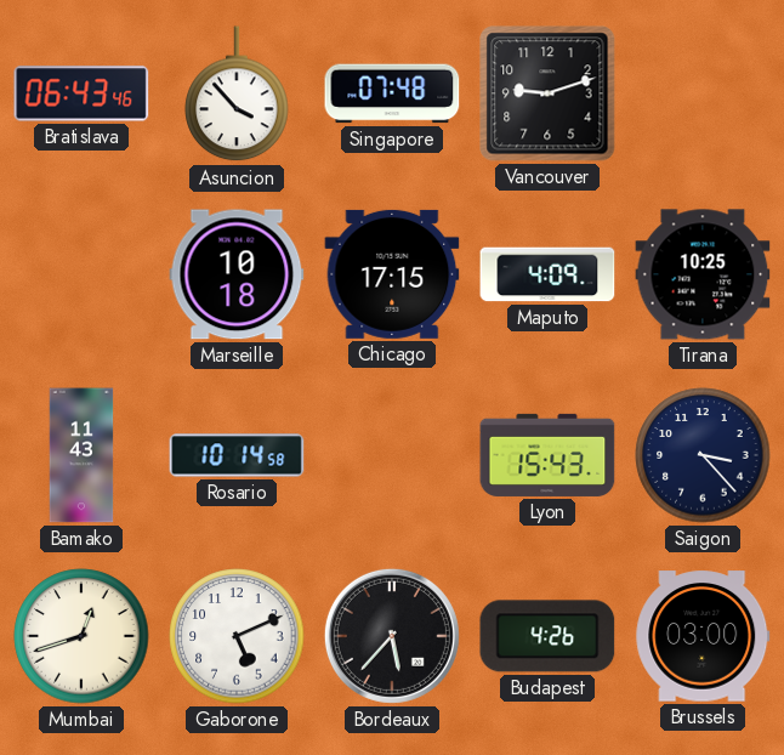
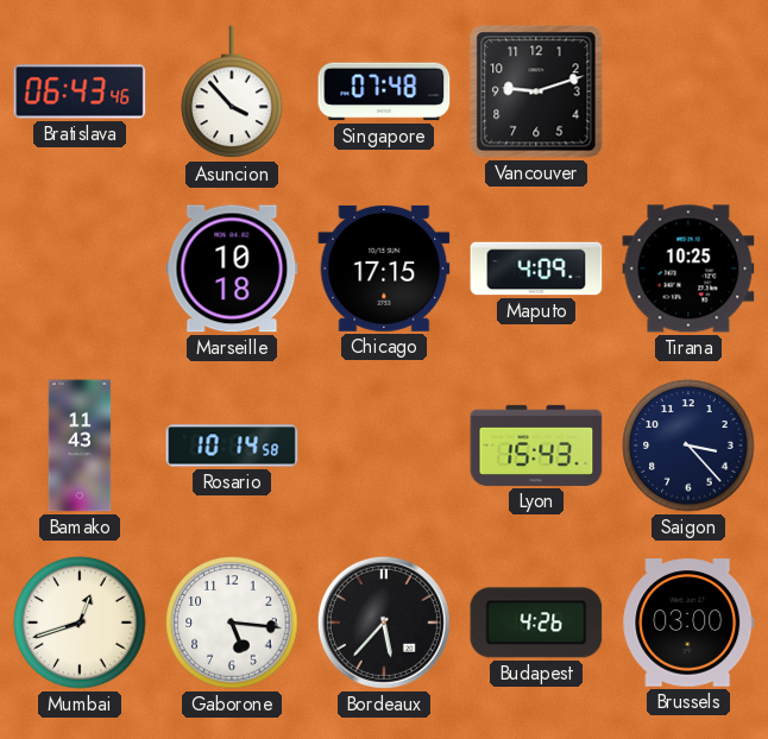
Gaborone: 5:11 -> 5:16
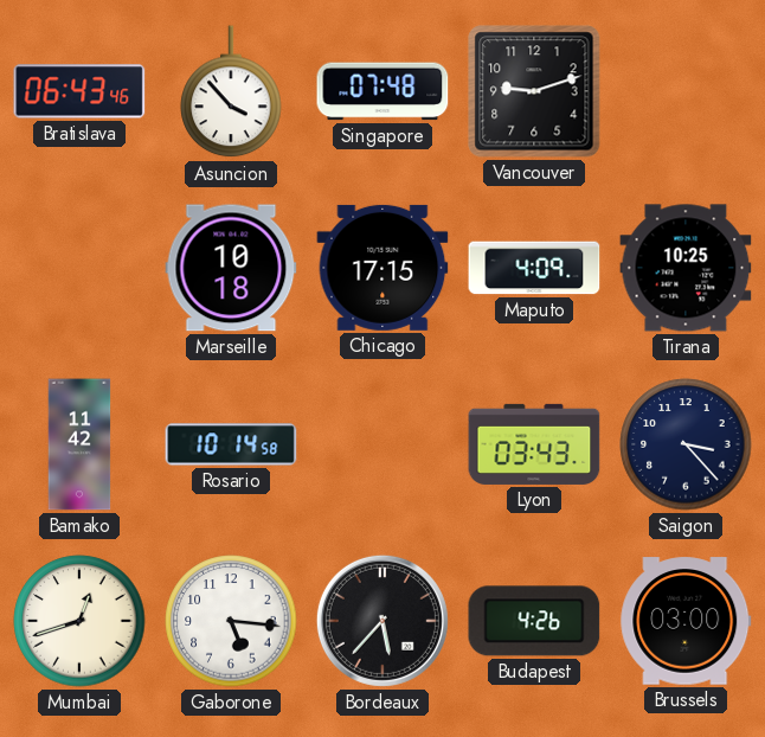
Bamako: 11:43 -> 11:42
Lyon: 15:43 -> 03:43
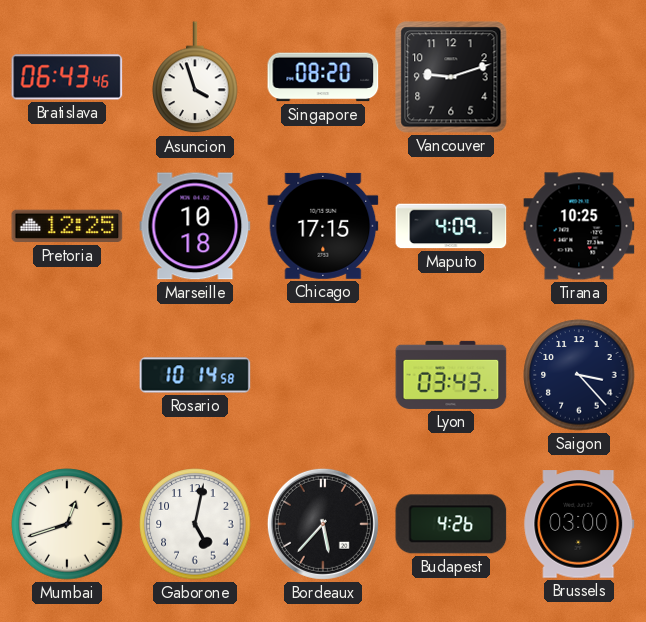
Asuncion: 3:53 -> 3:57
Singapore: 07:48 -> 08:20
Pretoria: none -> 12:25
Bamako: 11:42 -> none
Gaborone: 5:16 -> 5:02
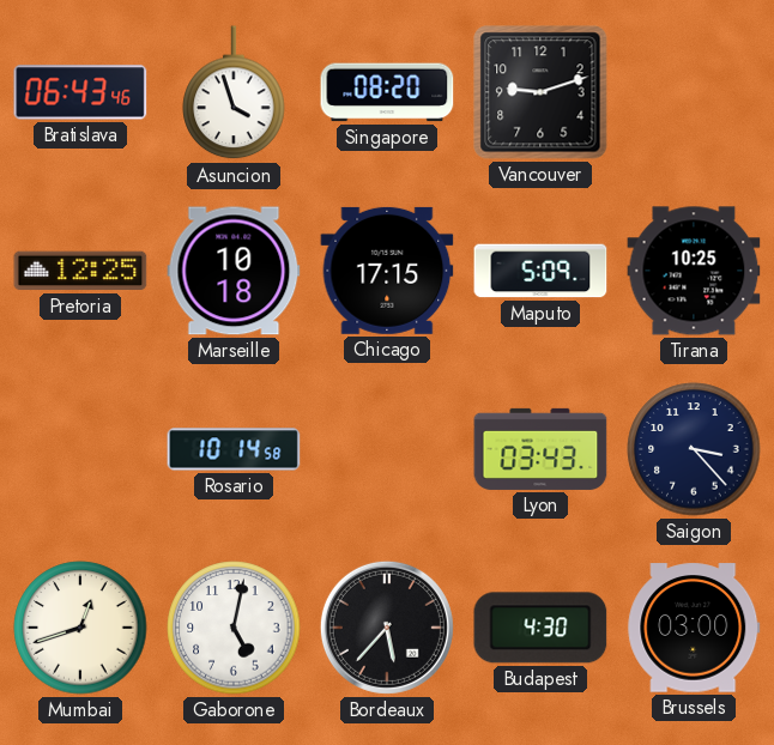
Maputo: 4:09 -> 5:09
Budapest: 4:26 -> 4:30
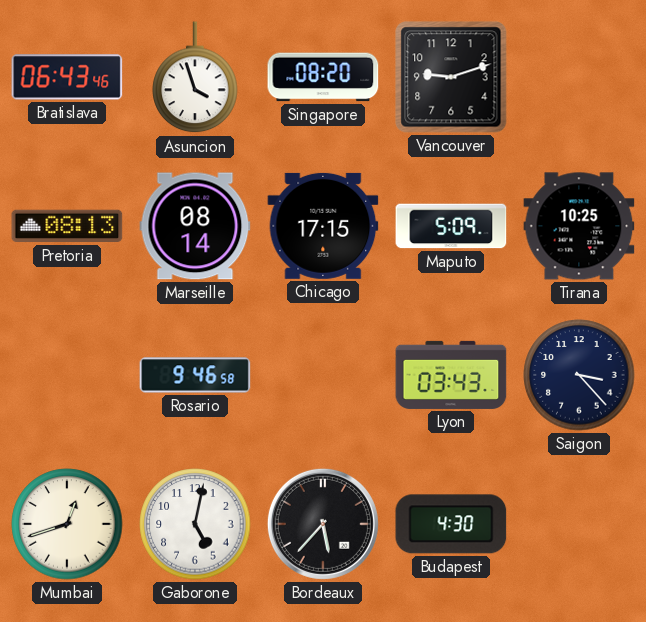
Pretoria: 12:25 -> 08:13
Marseille: 10:18 -> 08:14
Rosario: 10:14 -> 9:46
Brussels: 03:00 -> none
